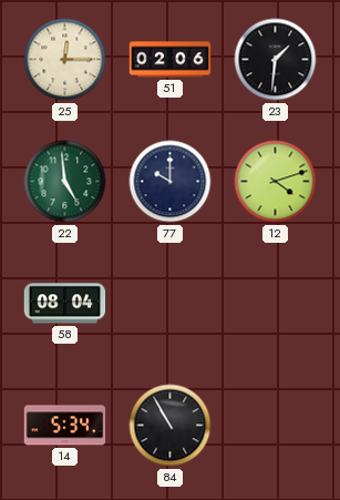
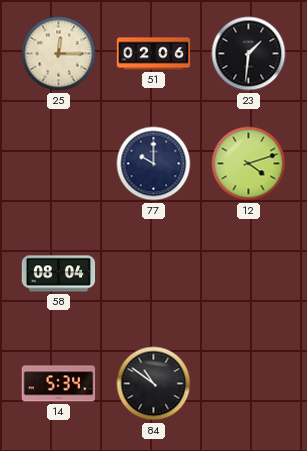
22: 4:59 -> none
84: 10:55 -> 10:51
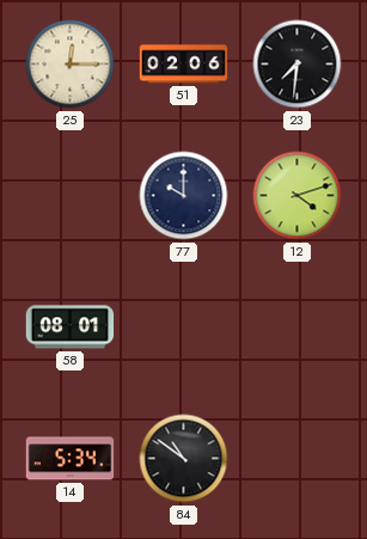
23: 1:31 -> 7:31
58: 08:04 -> 08:01
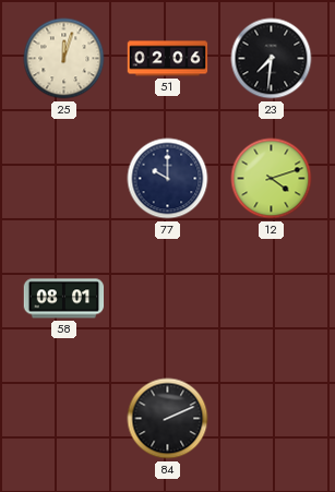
25: 12:15 -> 12:03
14: 5:34 -> none
84: 10:51 -> 2:11
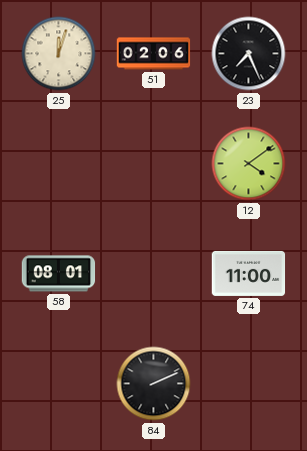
23: 7:31 -> 7:26
77: 10:00 -> none
12: 4:12 -> 4:09
74: none -> 11:00
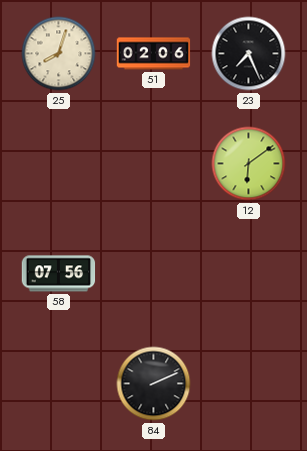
25: 12:03 -> 8:03
12: 4:09 -> 6:09
58: 08:01 -> 07:56
74: 11:00 -> none
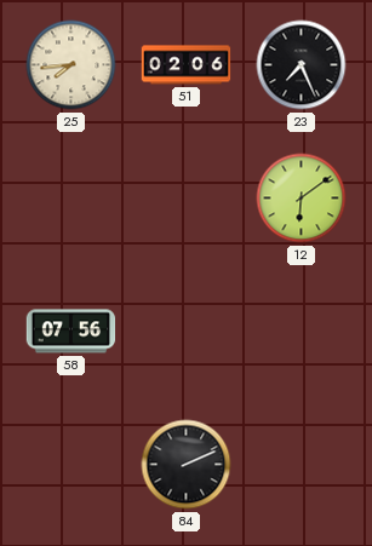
25: 8:03 -> 7:44
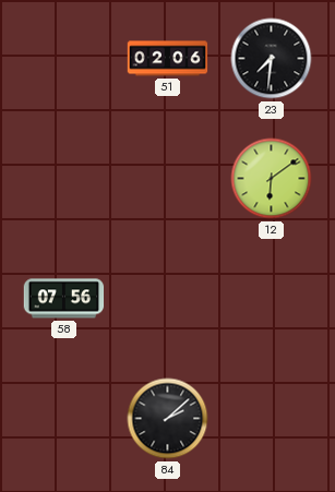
25: 7:44 -> none
23: 7:26 -> 7:31
84: 2:11 -> 2:08
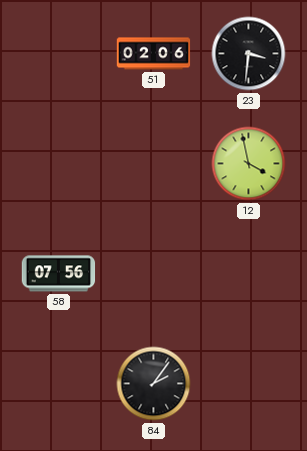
23: 7:31 -> 3:31
12: 6:09 -> 3:58
84: 2:08 -> 2:06
